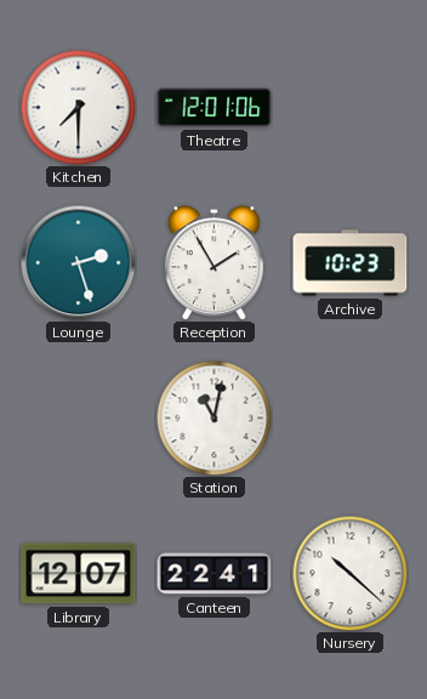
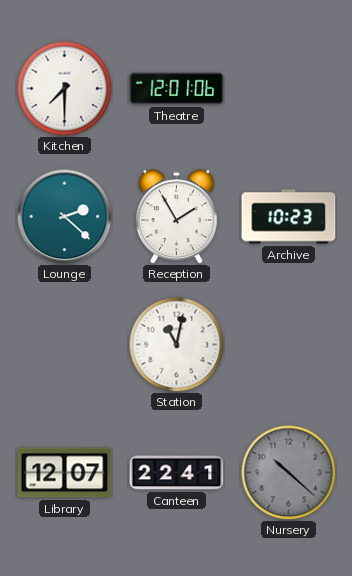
Lounge: 2:27 -> 2:22
Nursery dial: white -> grey
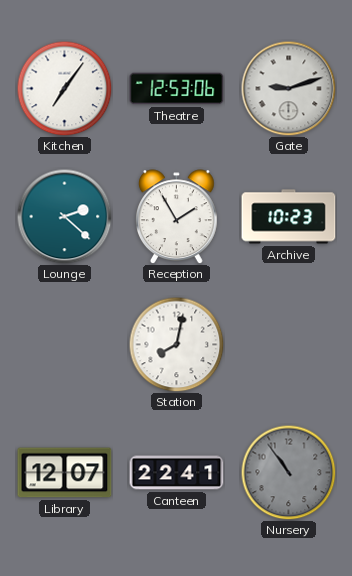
Kitchen: 7:30 -> 7:06
Theatre: 12:01 -> 12:53
Gate: none -> 9:12
Station: 11:02 -> 8:02
Nursery: 10:22 -> 10:54
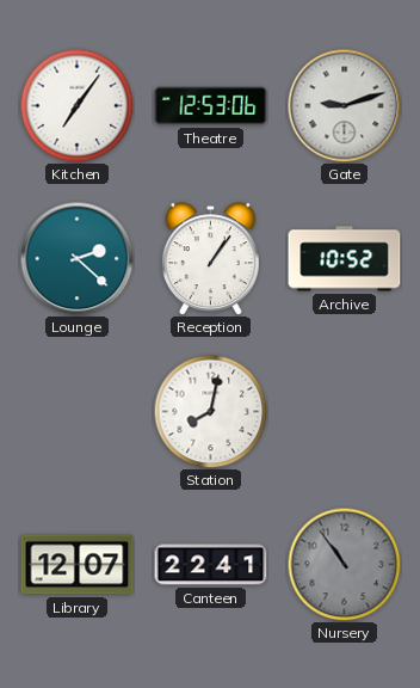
Reception: 1:55 -> 1:06
Archive: 10:23 -> 10:52
